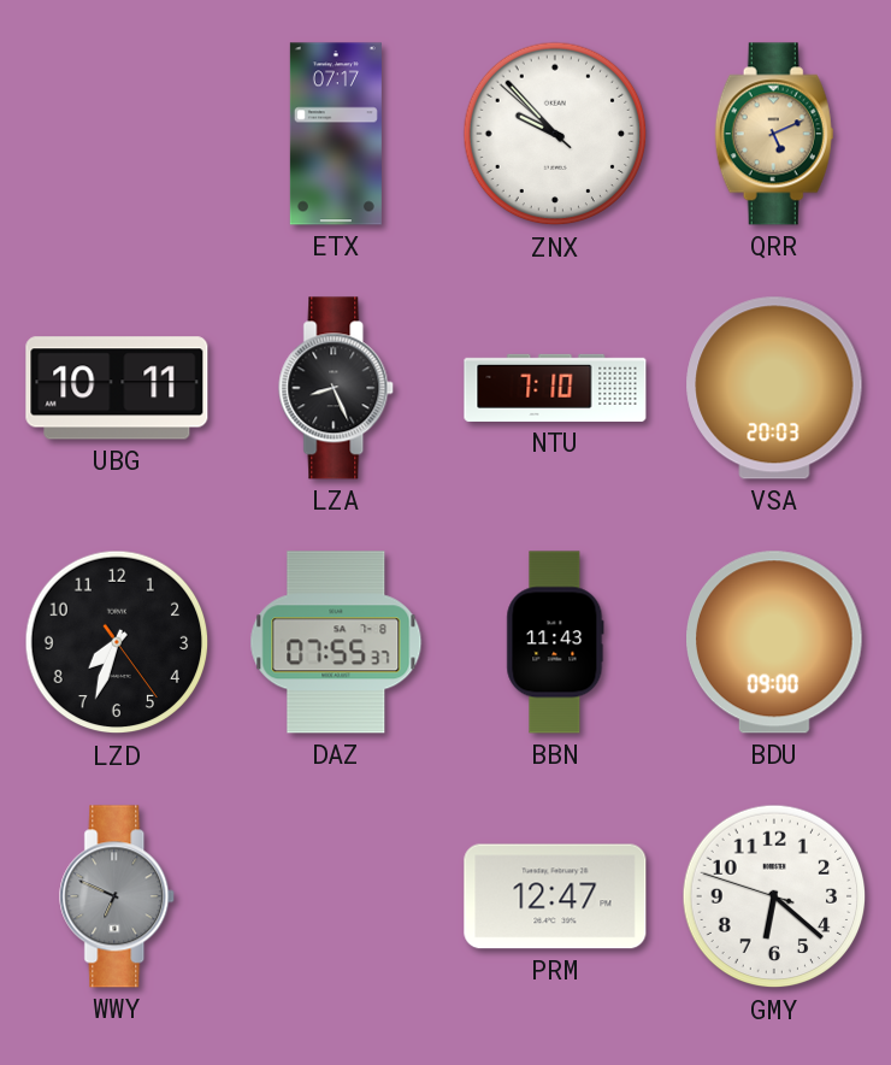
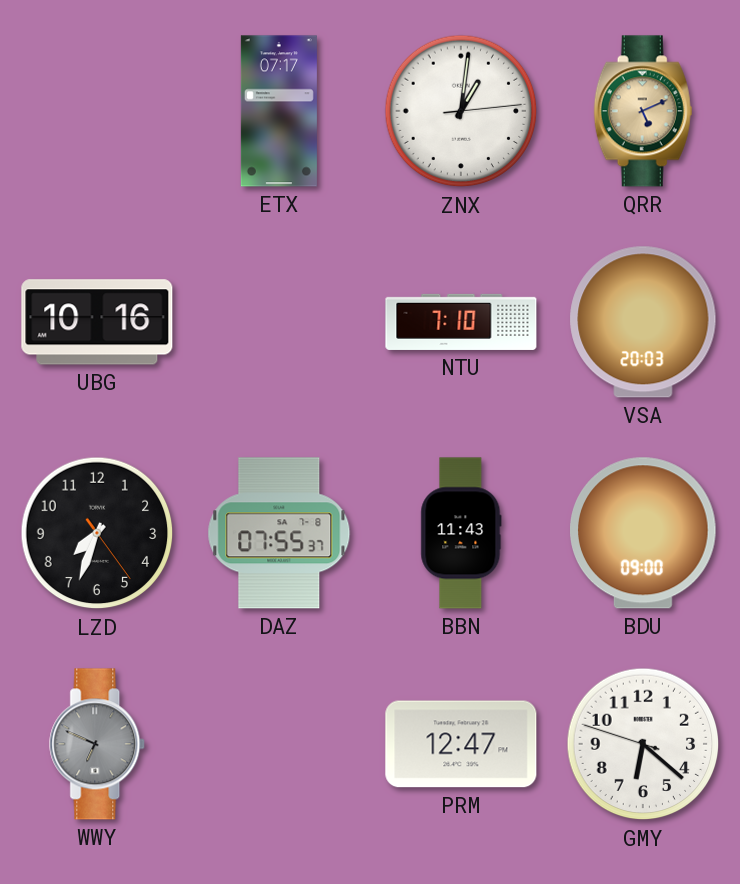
ZNX: 9:52 -> 1:01
UBG: 10:11 -> 10:16
LZA: 8:26 -> none
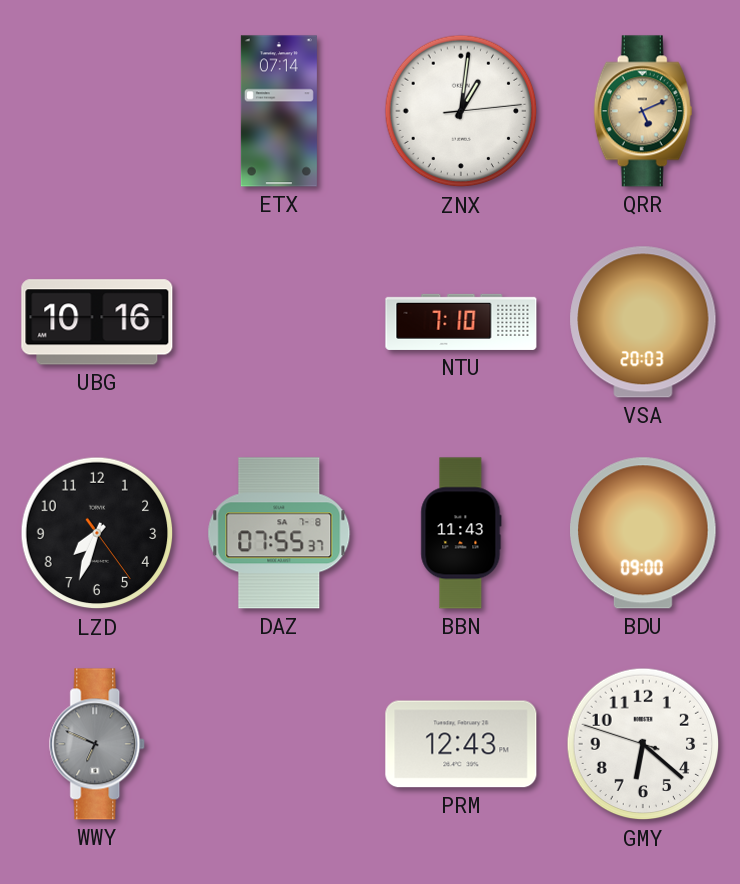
ETX: 07:17 -> 07:14
PRM: 12:47 -> 12:43
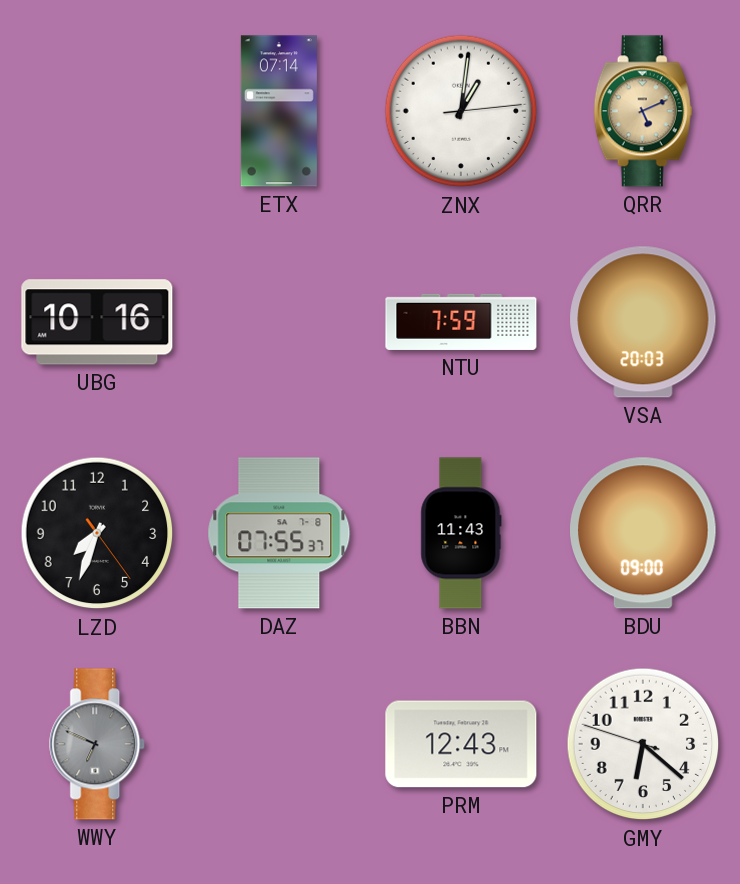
NTU: 7:10 -> 7:59
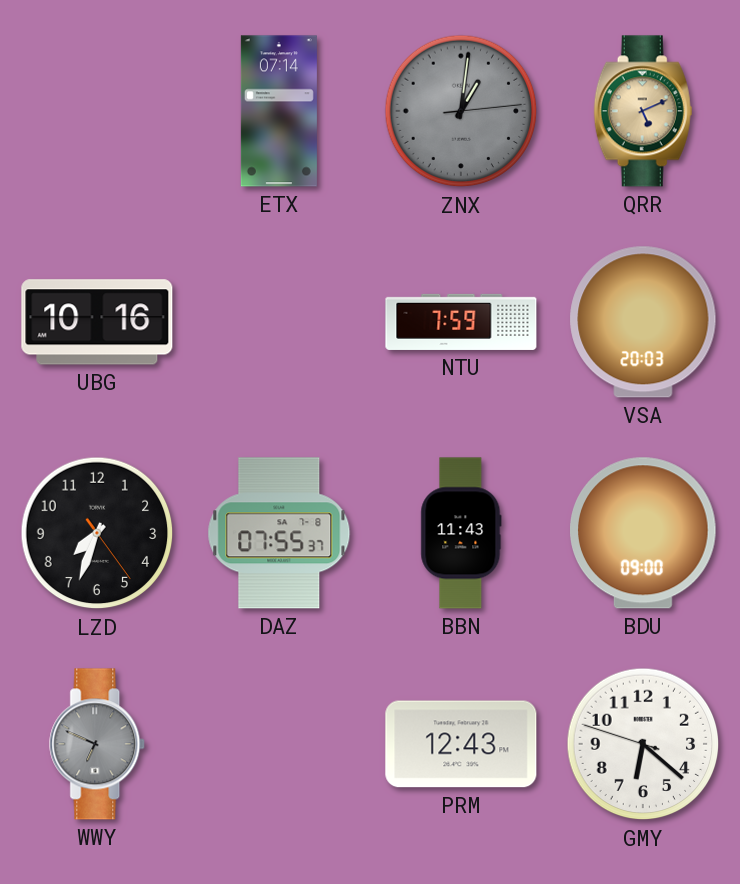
ZNX dial: white -> grey
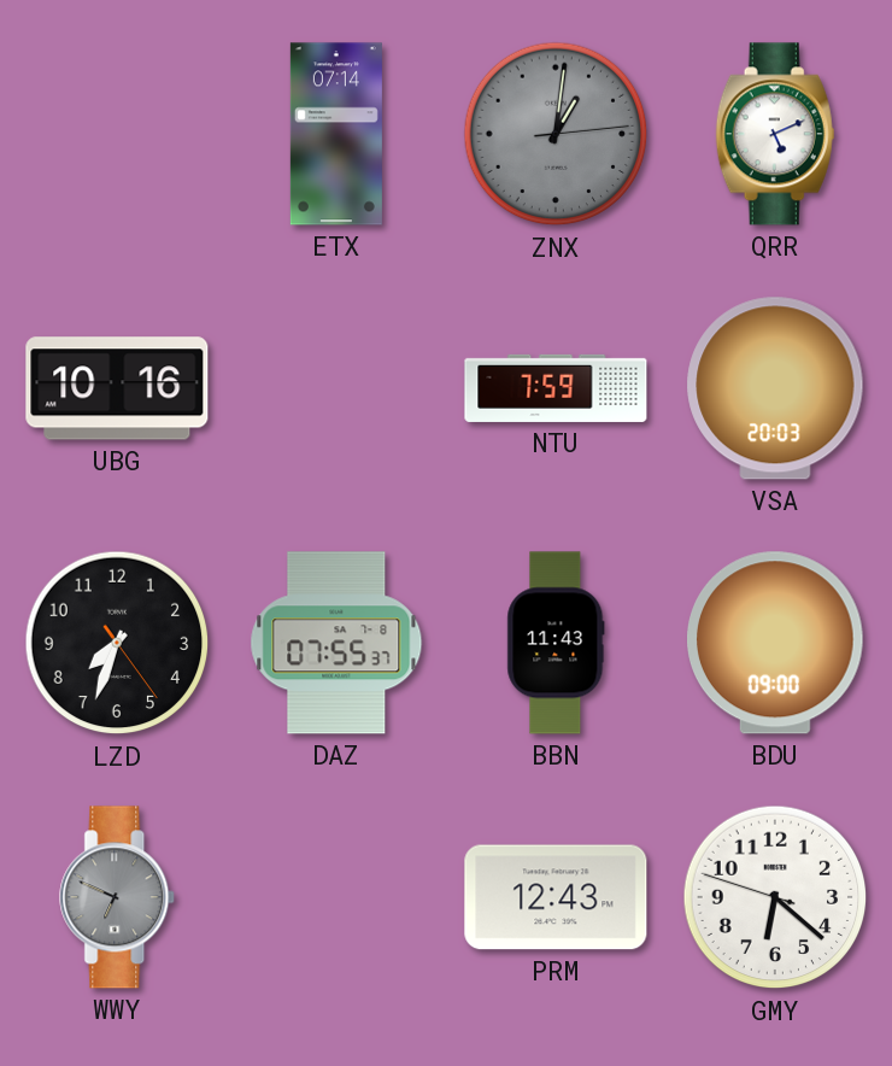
QRR dial: champagne -> white
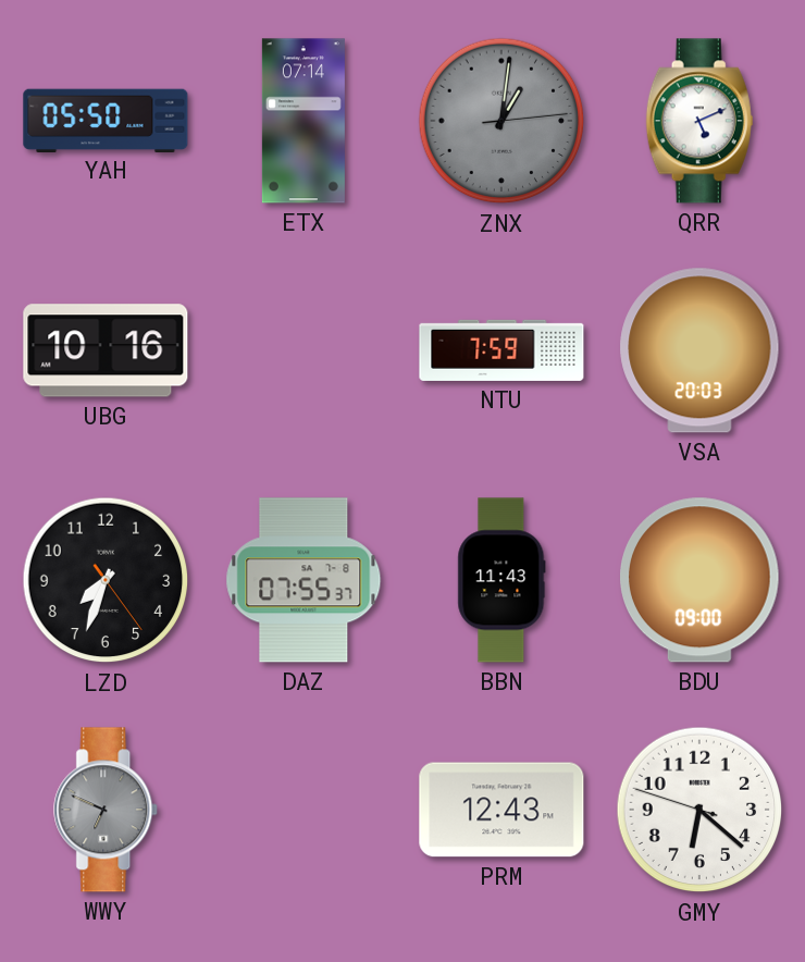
YAH: none -> 05:50
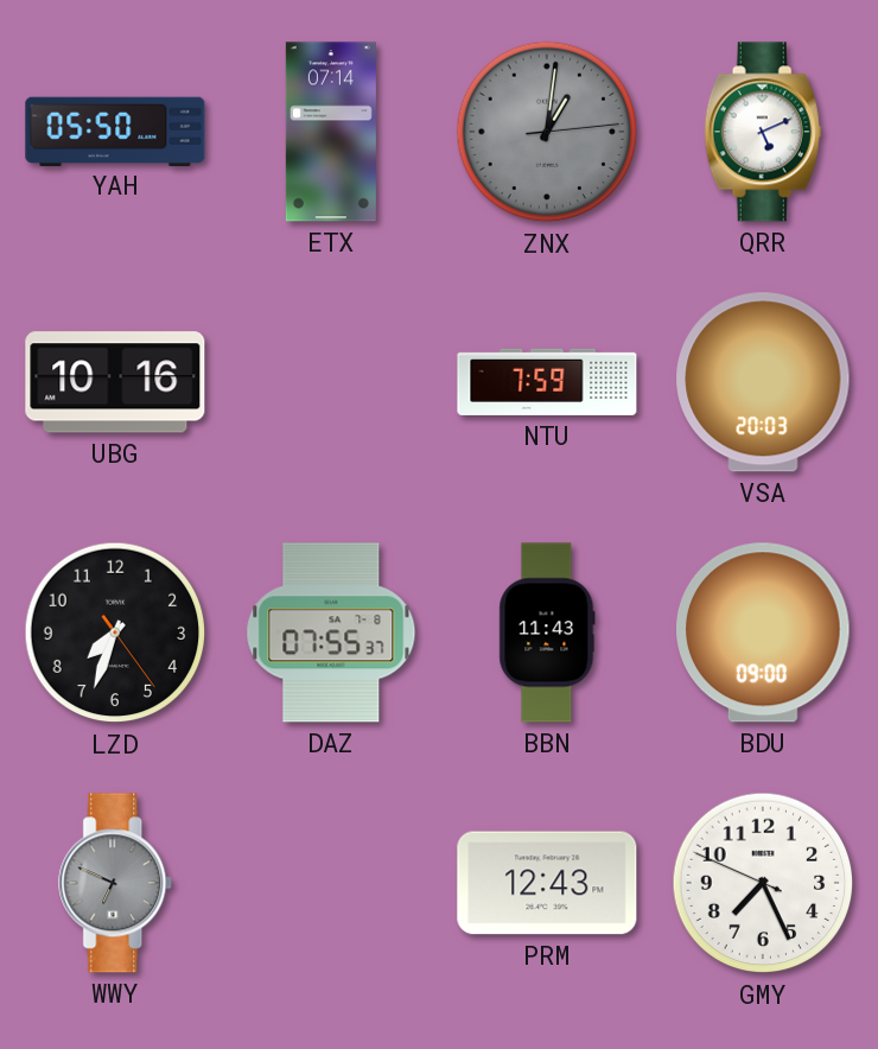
GMY: 6:21 -> 7:25
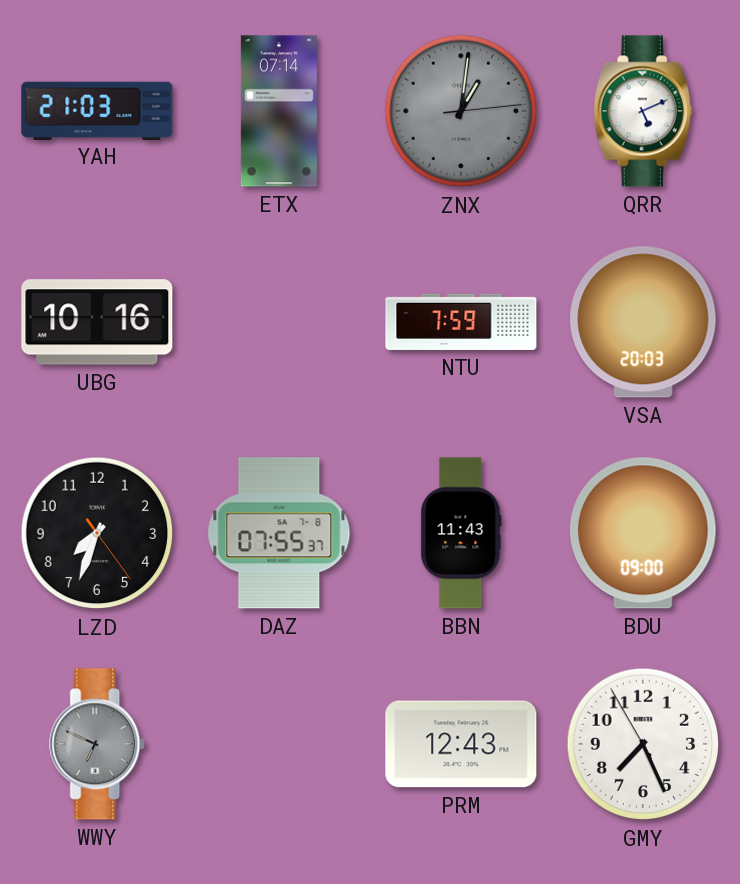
YAH: 05:50 -> 21:03
GMY: 7:25:49 -> 7:25:55
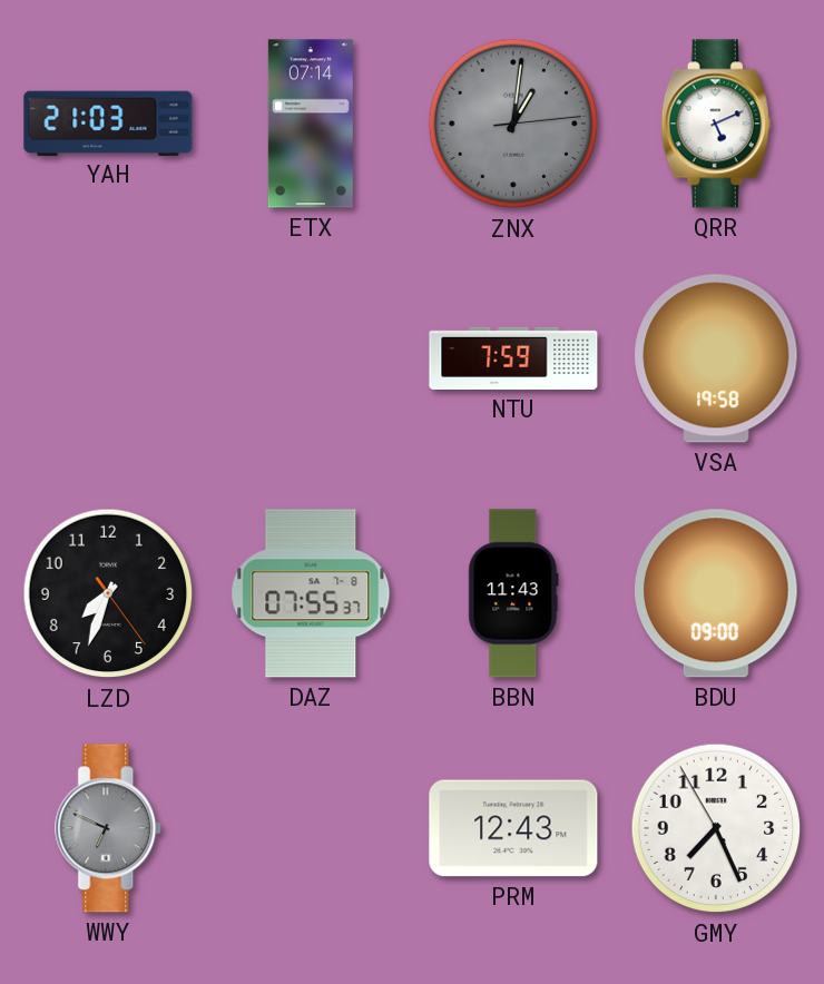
UBG: 10:16 -> none
VSA: 20:03 -> 19:58
